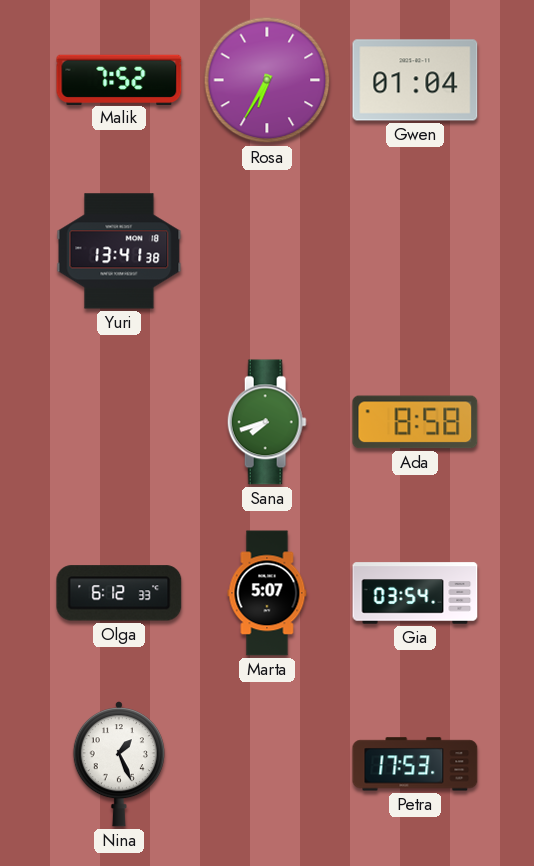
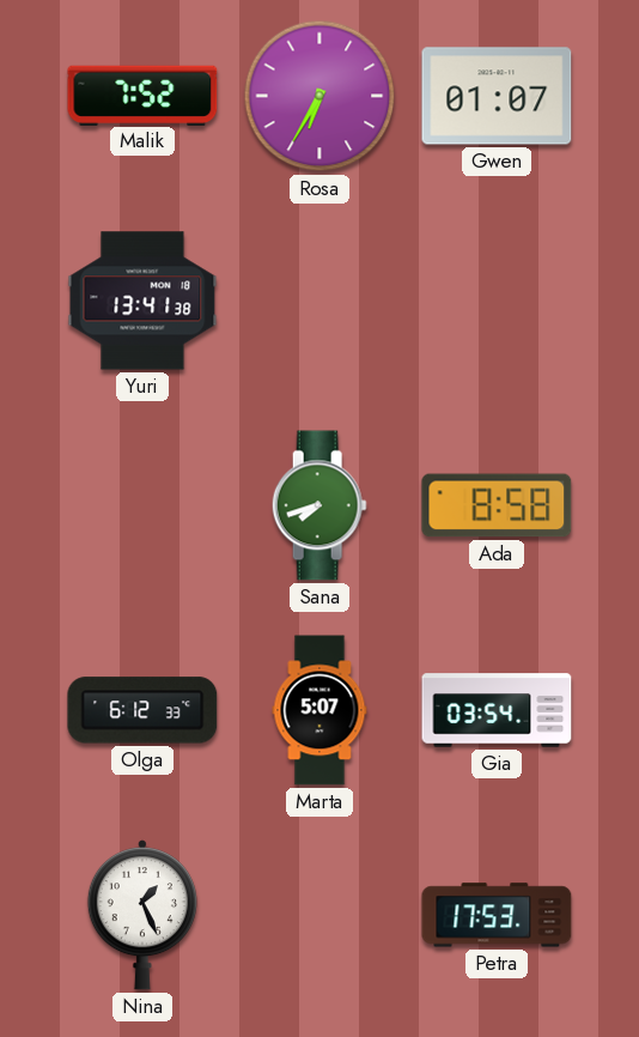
Gwen: 01:04 -> 01:07
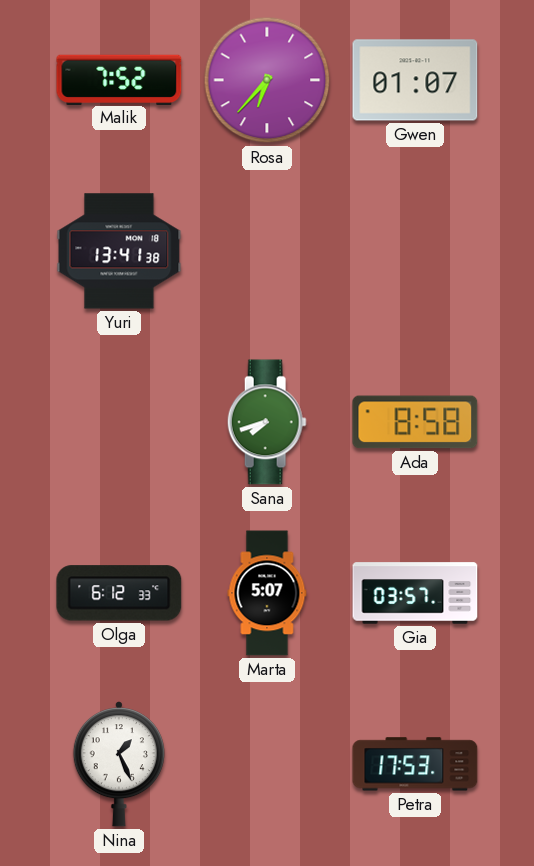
Rosa: 6:35 -> 6:37
Gia: 03:54 -> 03:57
